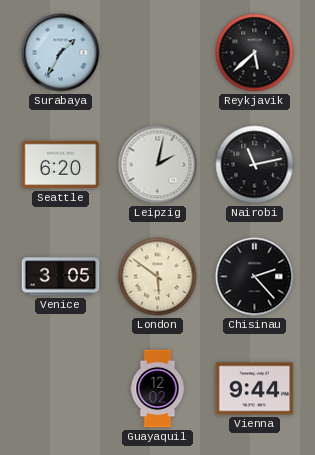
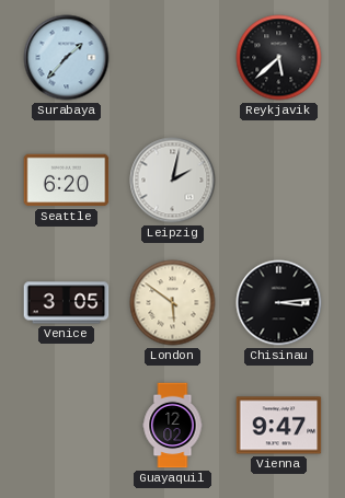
Surabaya: 1:35 -> 1:37
Nairobi: 11:13 -> none
Chisinau: 2:23 -> 3:14
Vienna: 9:44 -> 9:47
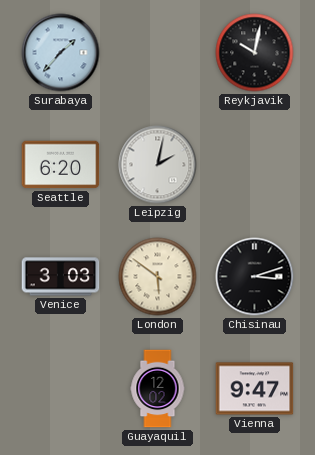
Reykjavik: 5:38 -> 10:02
Venice: 3:05 -> 3:03
Chisinau: 3:14 -> 3:12
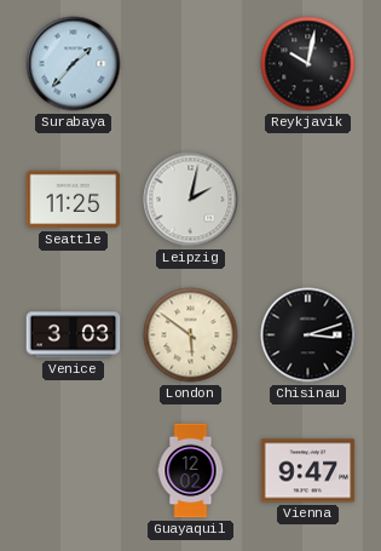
Seattle: 6:20 -> 11:25
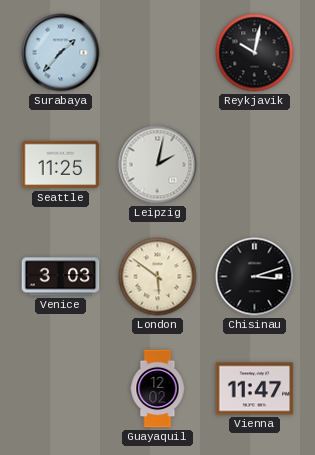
Vienna: 9:47 -> 11:47
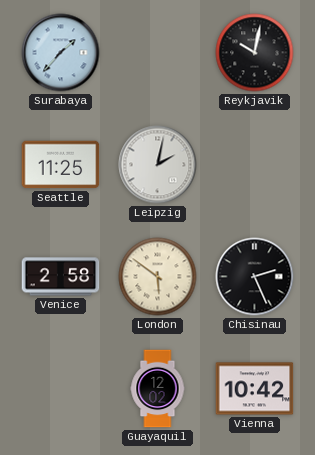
Venice: 3:03 -> 2:58
Chisinau: 3:12 -> 2:26
Vienna: 11:47 -> 10:42
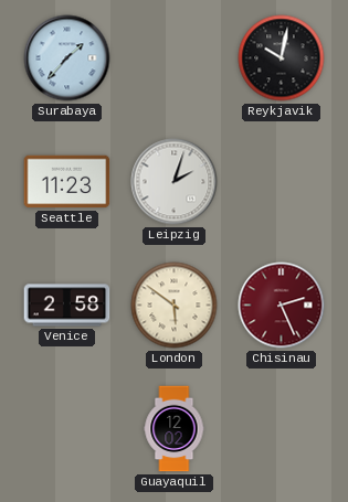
Seattle: 11:25 -> 11:23
Leipzig: 2:02 -> 2:03
Chisinau dial: black -> burgundy
Vienna: 10:42 -> none
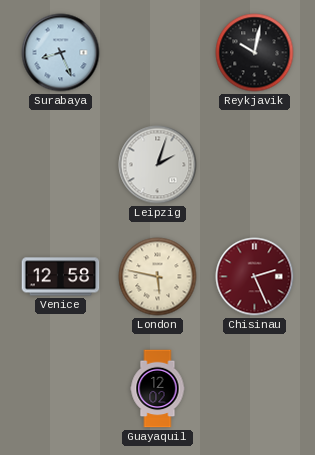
Surabaya: 1:37 -> 8:26
Seattle: 11:23 -> none
Venice: 2:58 -> 12:58
London: 5:51 -> 5:47
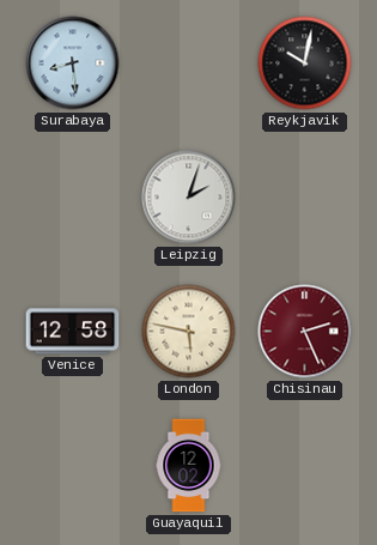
Surabaya: 8:26 -> 8:29
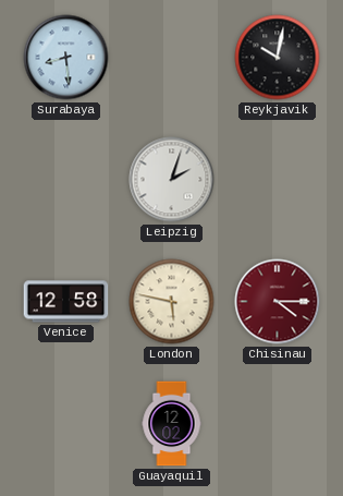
Chisinau: 2:26 -> 4:15
